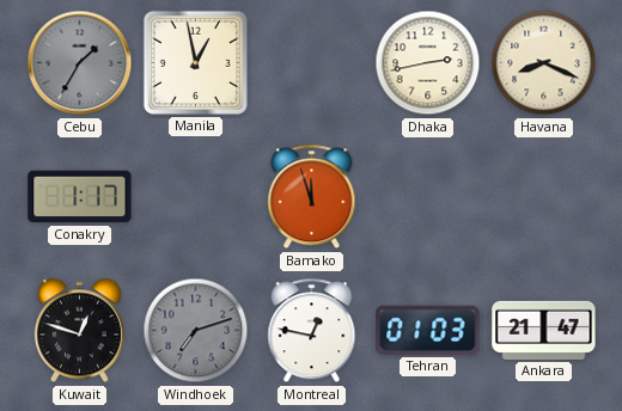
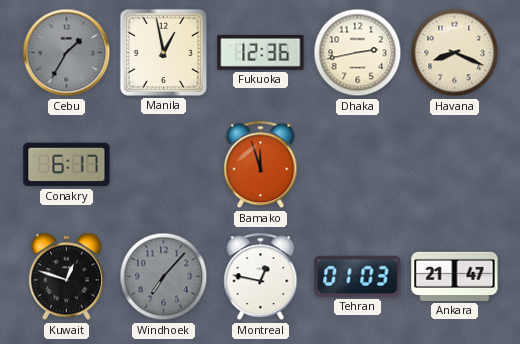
Fukuoka: none -> 12:36
Conakry: 1:17 -> 6:17
Windhoek: 7:12 -> 7:07
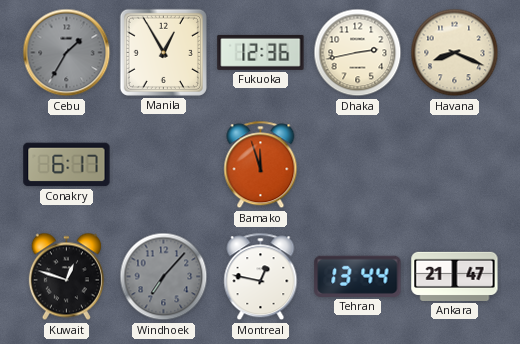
Manila: 12:58 -> 12:55
Tehran: 01:03 -> 13:44
